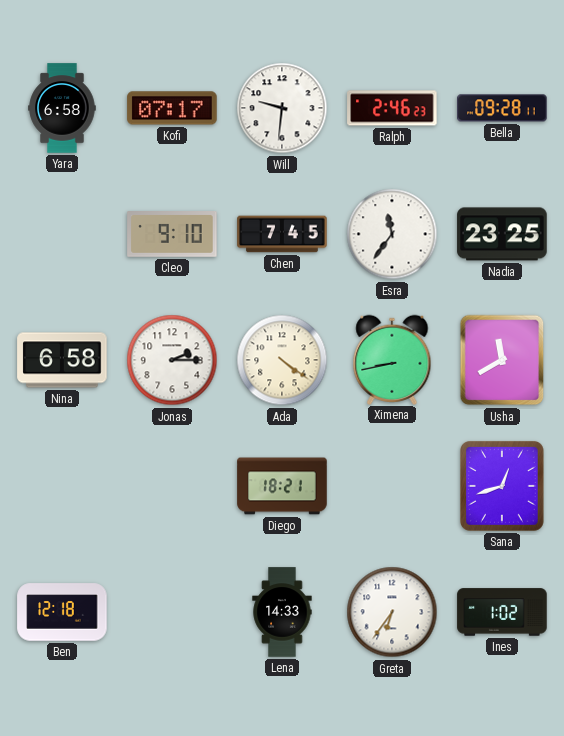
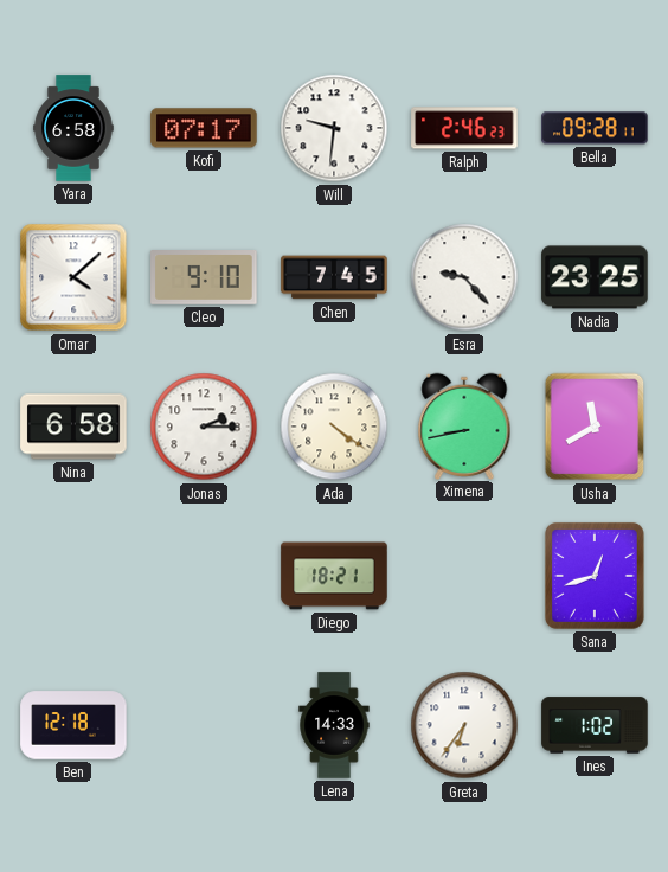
Omar: none -> 4:08
Esra: 11:36 -> 9:23
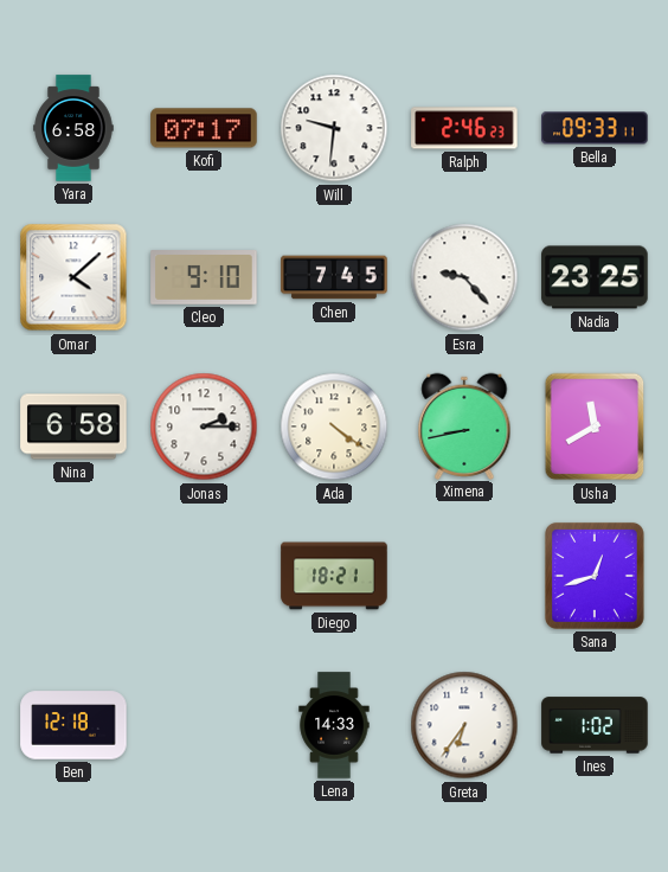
Bella: 09:28 -> 09:33
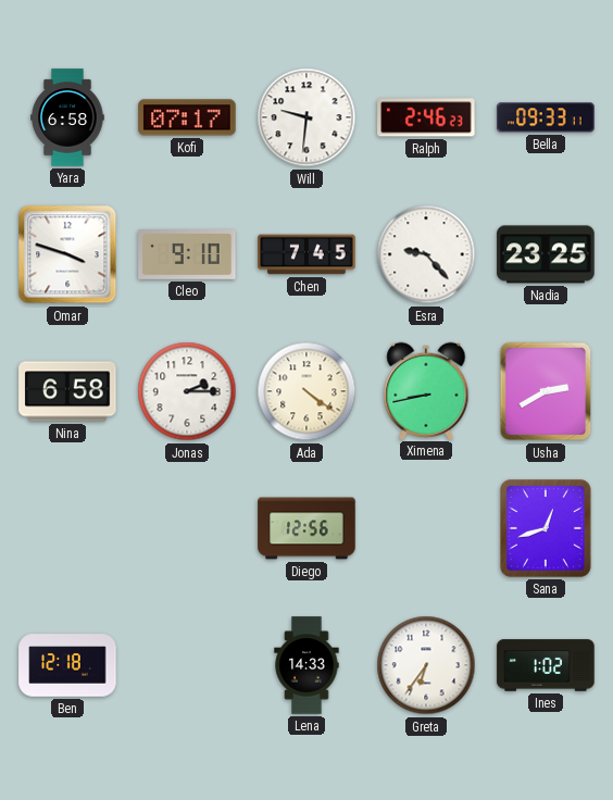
Omar: 4:08 -> 3:48
Usha: 11:40 -> 2:40
Diego: 18:21 -> 12:56
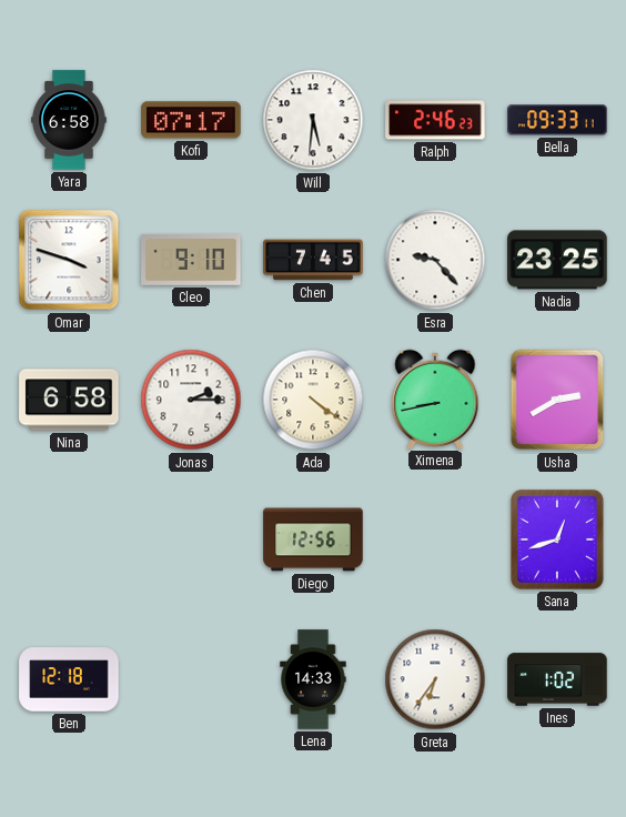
Will: 9:31 -> 5:31
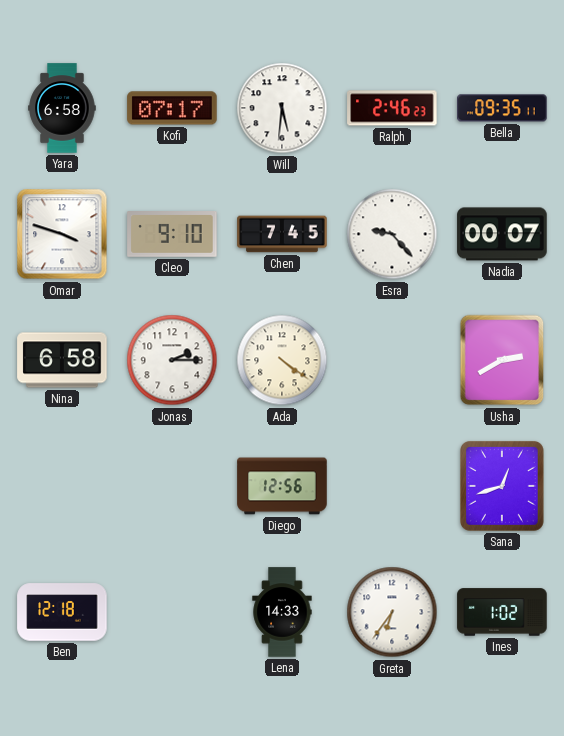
Bella: 09:33 -> 09:35
Nadia: 23:25 -> 00:07
Ximena: 8:43 -> none
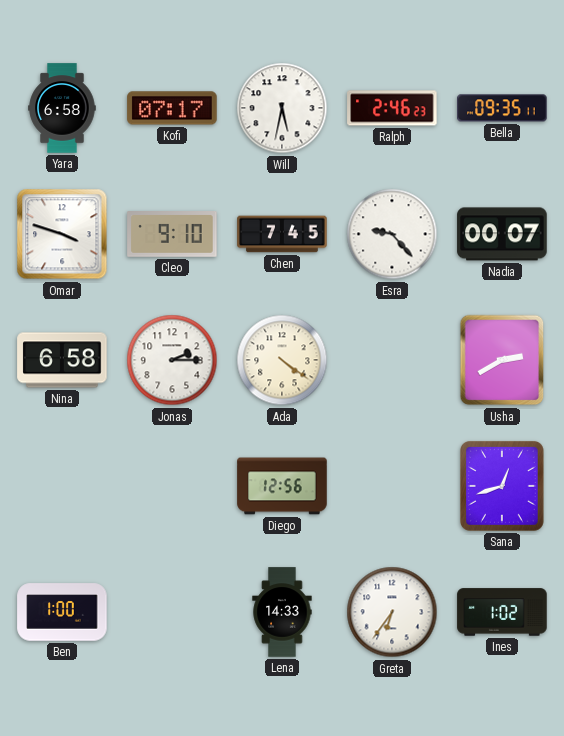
Will: 5:31 -> 5:32
Ben: 12:18 -> 1:00
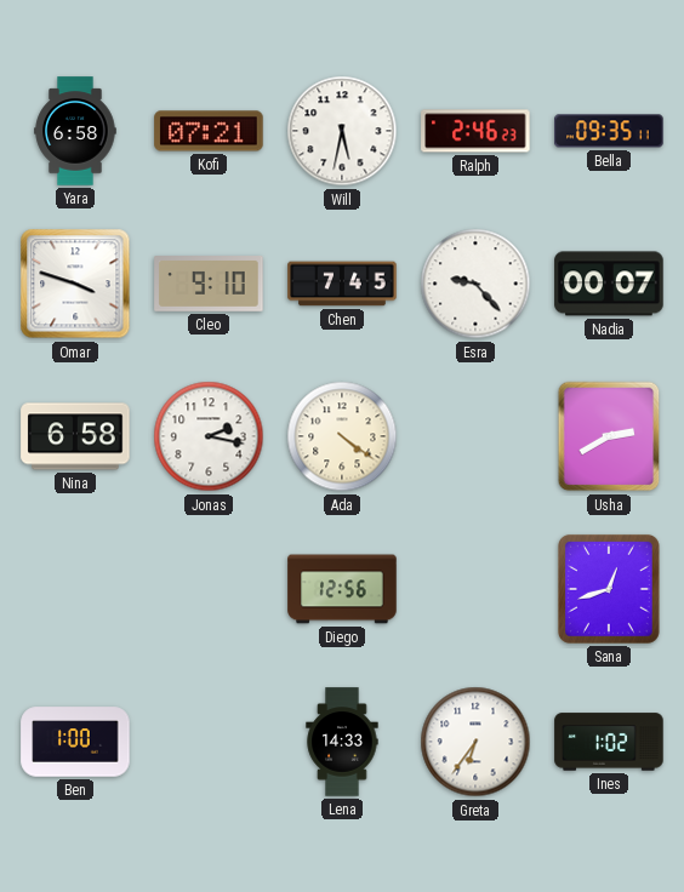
Kofi: 07:17 -> 07:21
Jonas: 2:15 -> 2:17
